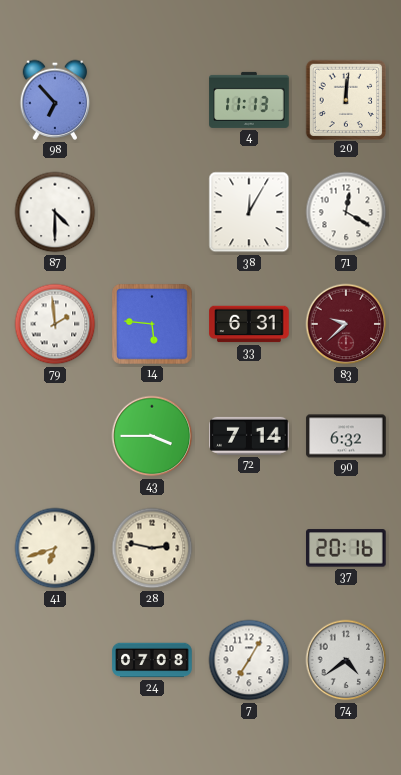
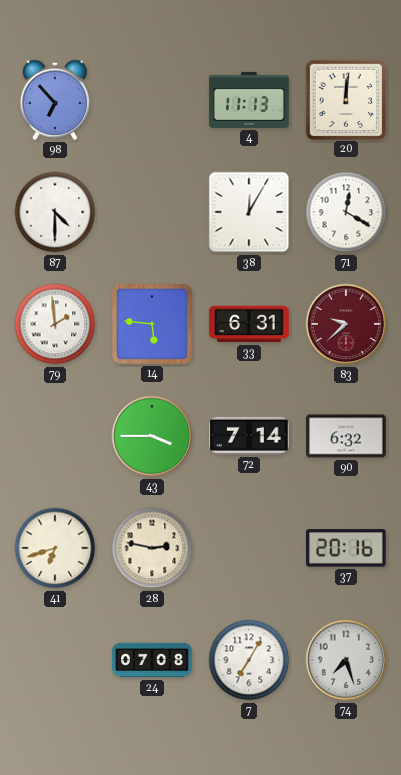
74: 4:39 -> 7:27
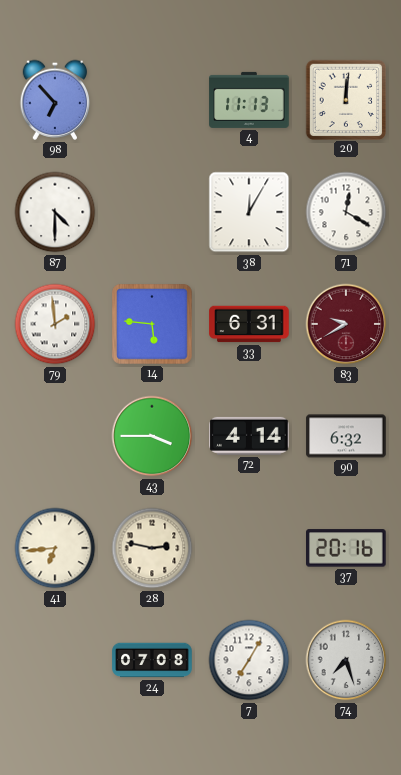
83: 9:38 -> 9:40
72: 7:14 -> 4:14
41: 6:42 -> 6:44
